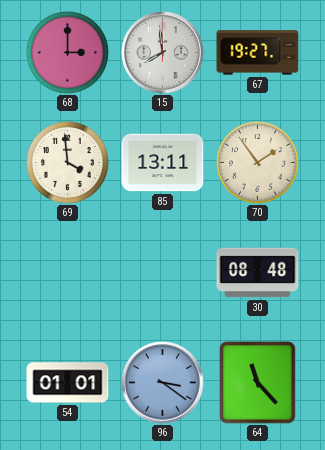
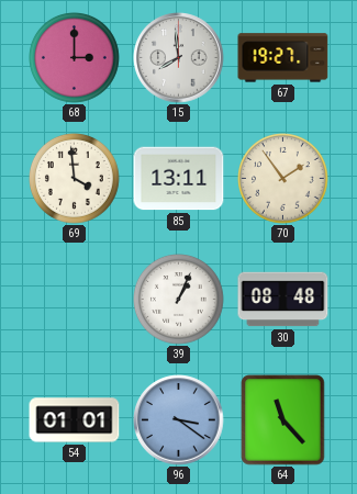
39: none -> 1:04
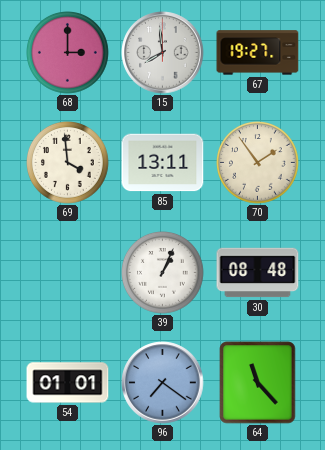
96: 3:21 -> 7:21
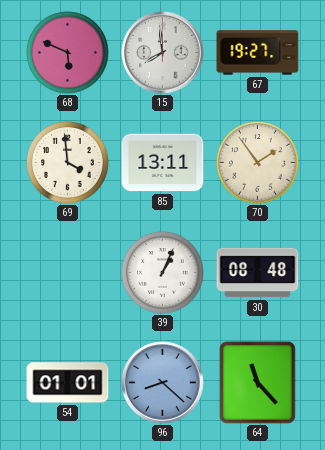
68: 3:00 -> 5:49
96: 7:21 -> 8:22
